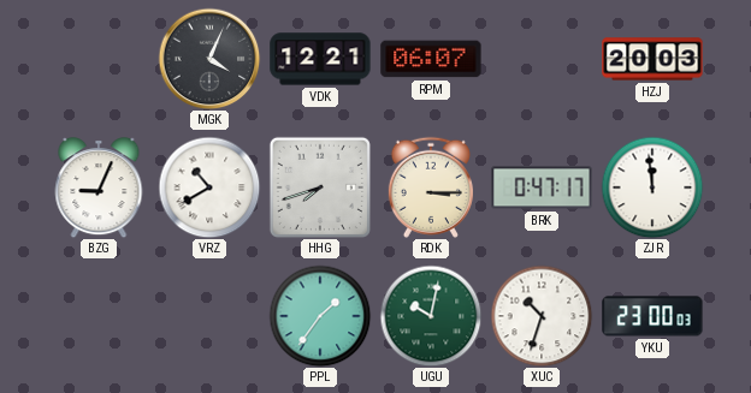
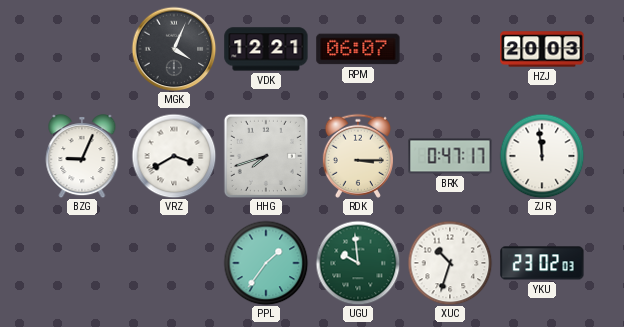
VRZ: 10:40 -> 3:40
UGU: 10:02 -> 9:59
YKU: 23:00 -> 23:02
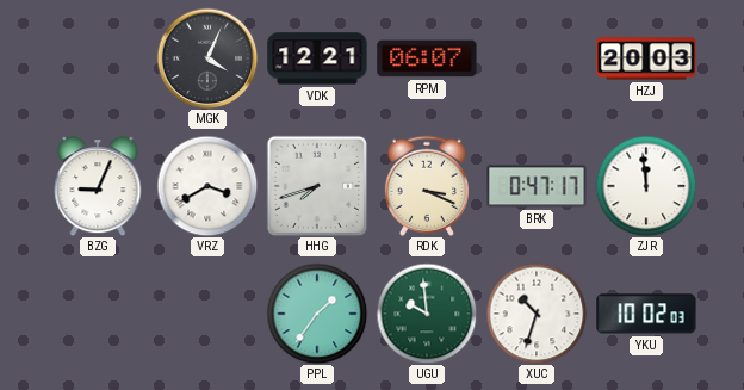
RDK: 3:15 -> 3:19
YKU: 23:02 -> 10:02
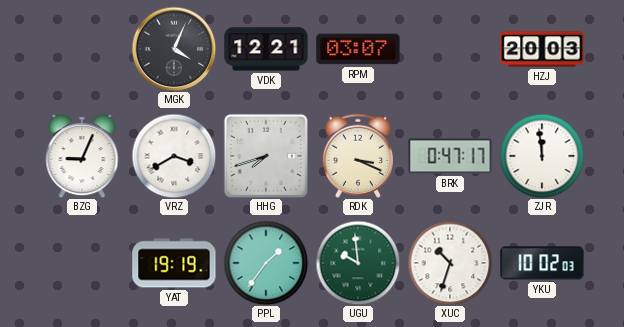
RPM: 06:07 -> 03:07
YAT: none -> 19:19
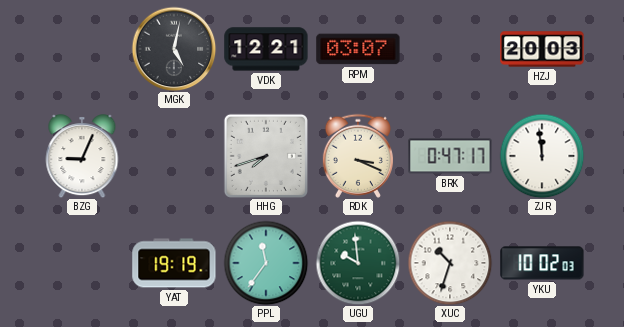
MGK: 4:04 -> 5:02
VRZ: 3:40 -> none
PPL: 1:36 -> 11:36
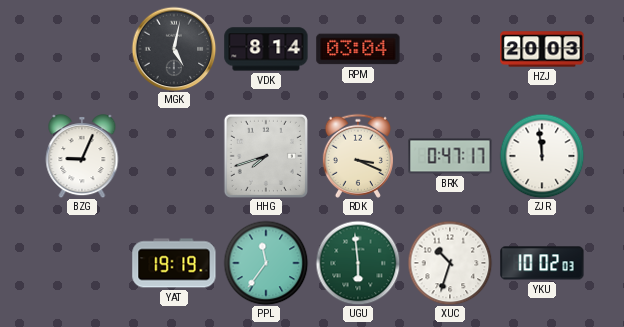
VDK: 12:21 -> 8:14
RPM: 03:07 -> 03:04
UGU: 9:59 -> 5:59
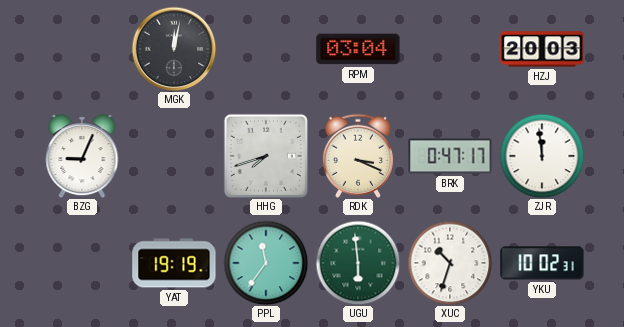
MGK: 5:02 -> 12:02
VDK: 8:14 -> none
YKU: 10:02:03 -> 10:02:31
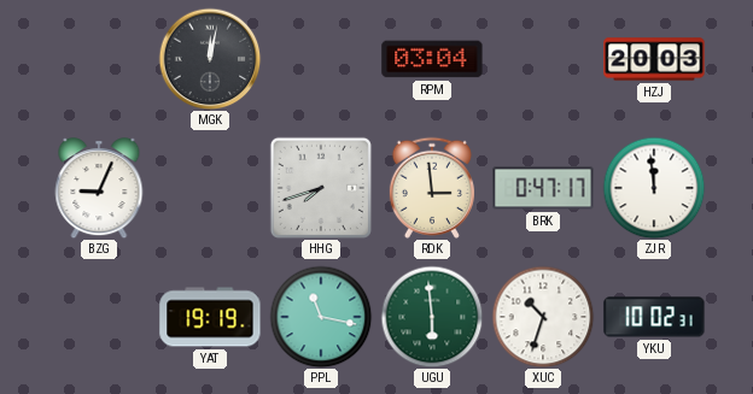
RDK: 3:19 -> 2:59
PPL: 11:36 -> 11:17
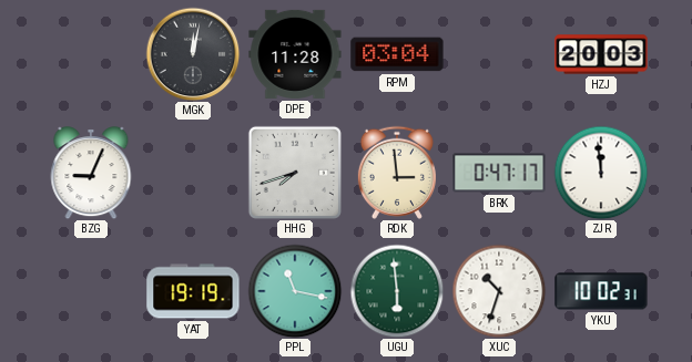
DPE: none -> 11:28
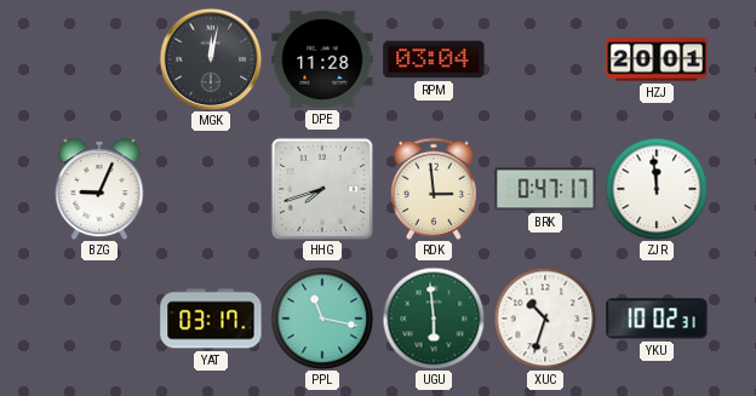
HZJ: 20:03 -> 20:01
YAT: 19:19 -> 03:17
